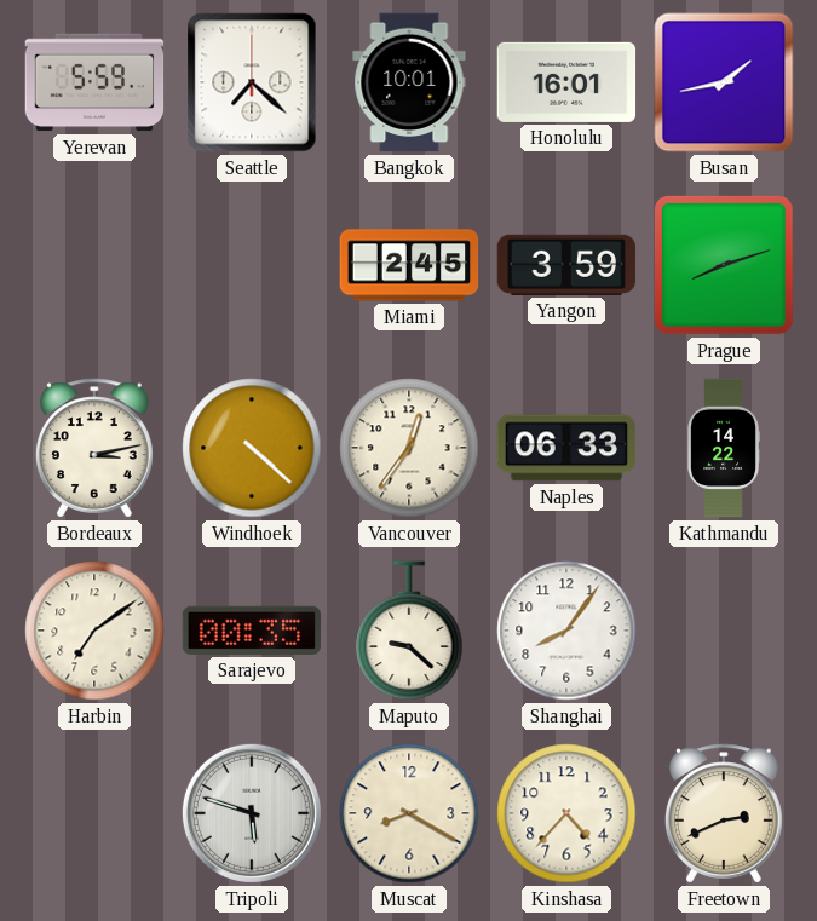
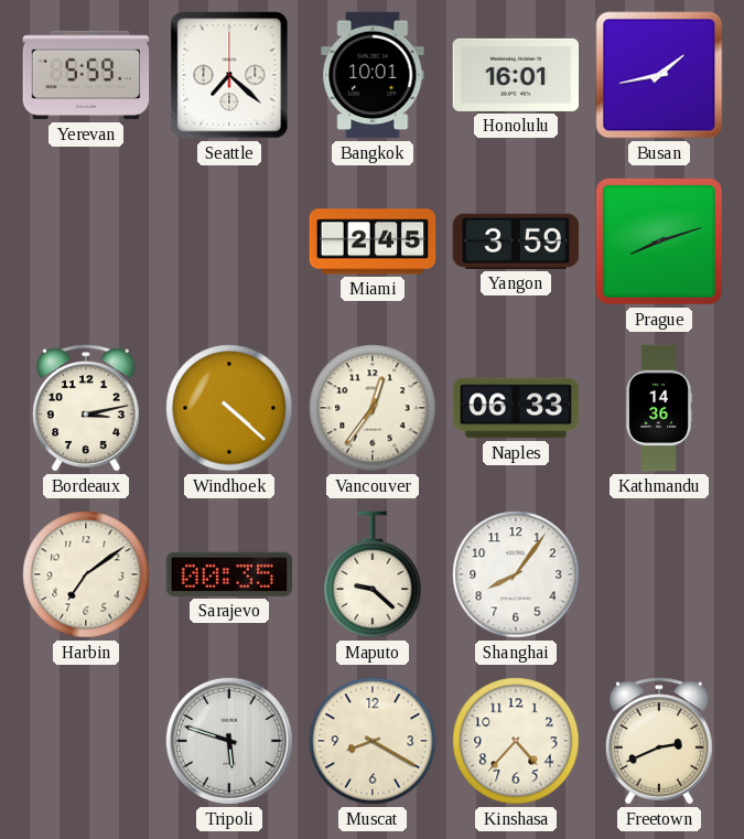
Kathmandu: 14:22 -> 14:36
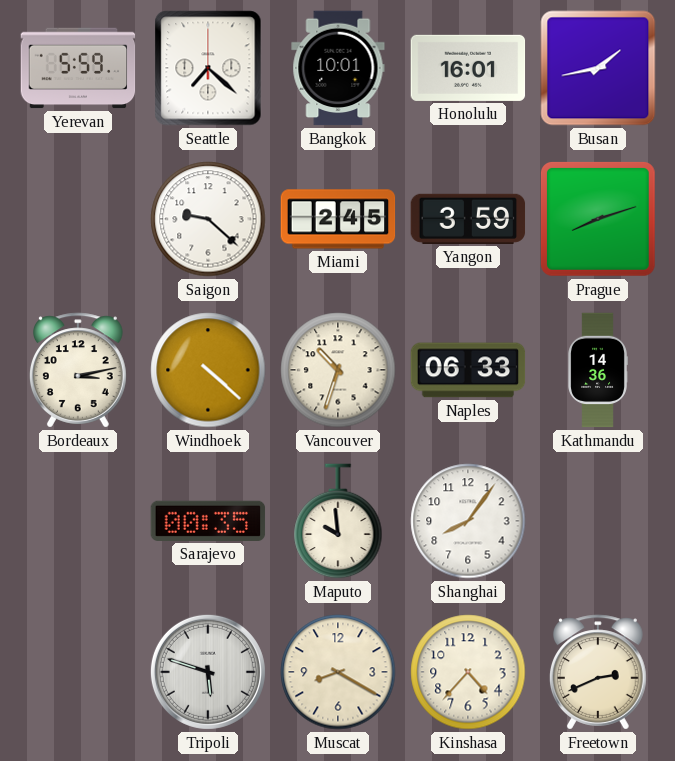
Saigon: none -> 9:22
Vancouver: 12:36 -> 10:33
Harbin: 7:09 -> none
Maputo: 9:22 -> 9:59
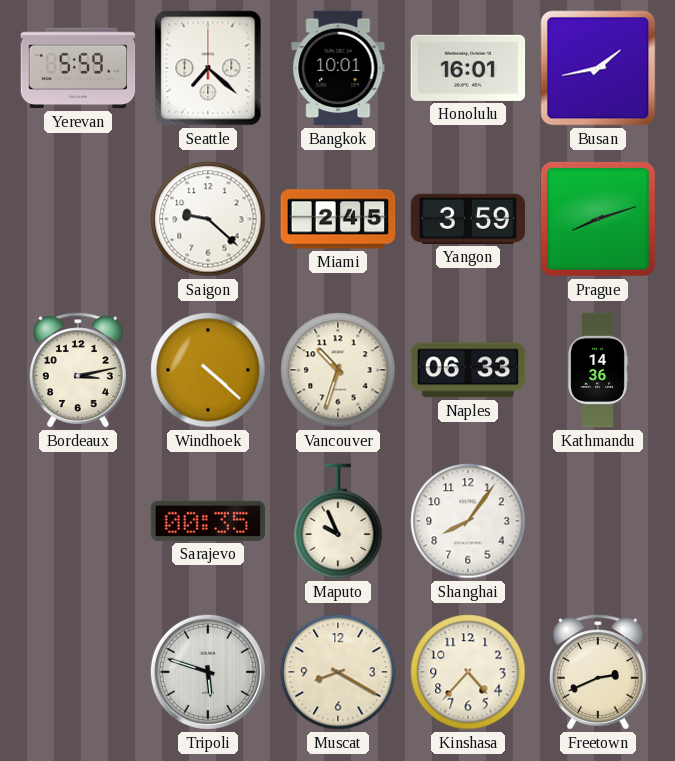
Maputo: 9:59 -> 9:56
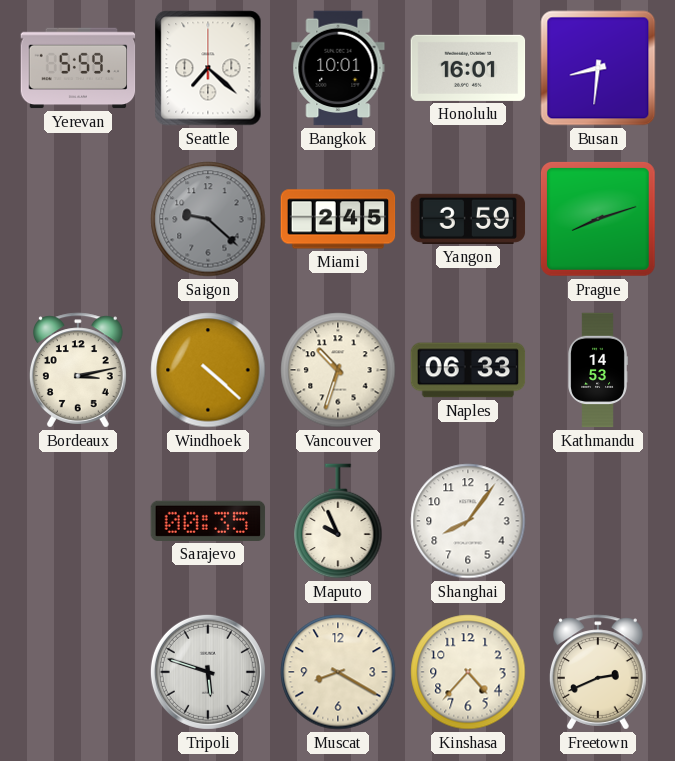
Busan: 1:43 -> 8:31
Saigon dial: white -> grey
Kathmandu: 14:36 -> 14:53
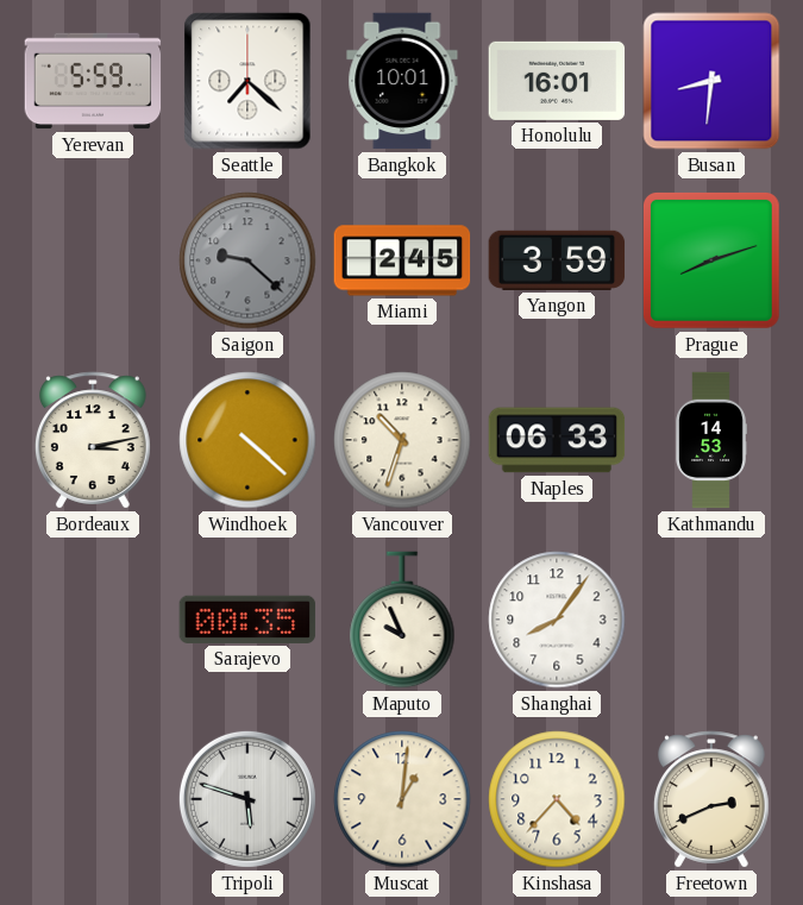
Muscat: 8:20 -> 1:01
